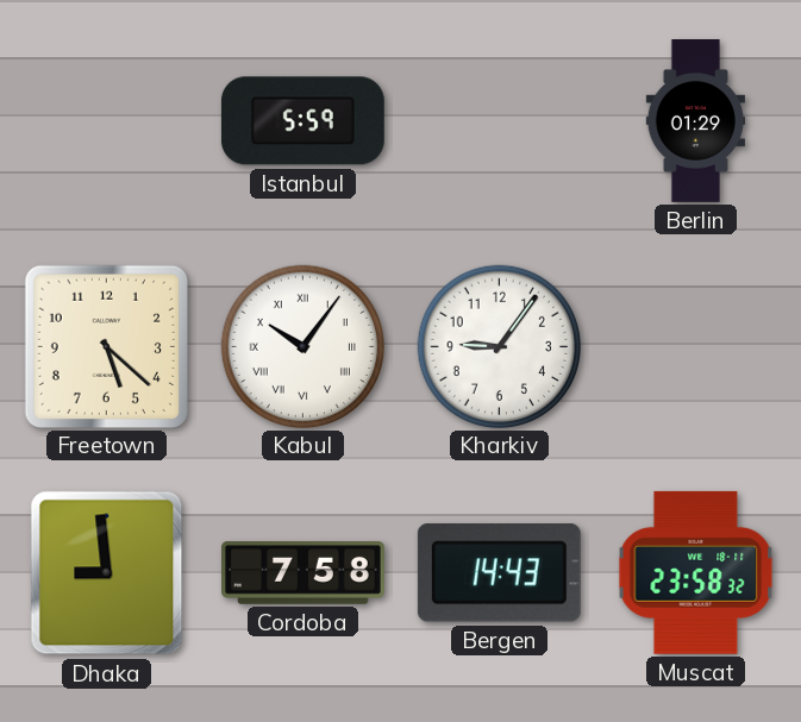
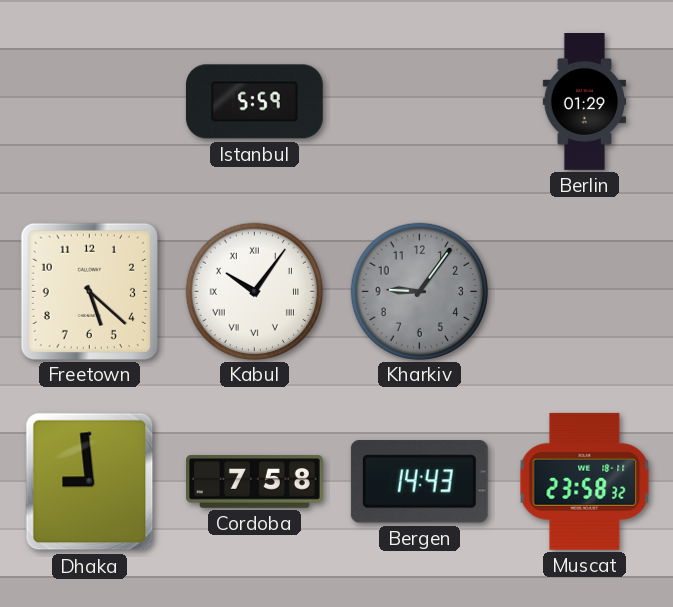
Kharkiv dial: white -> grey
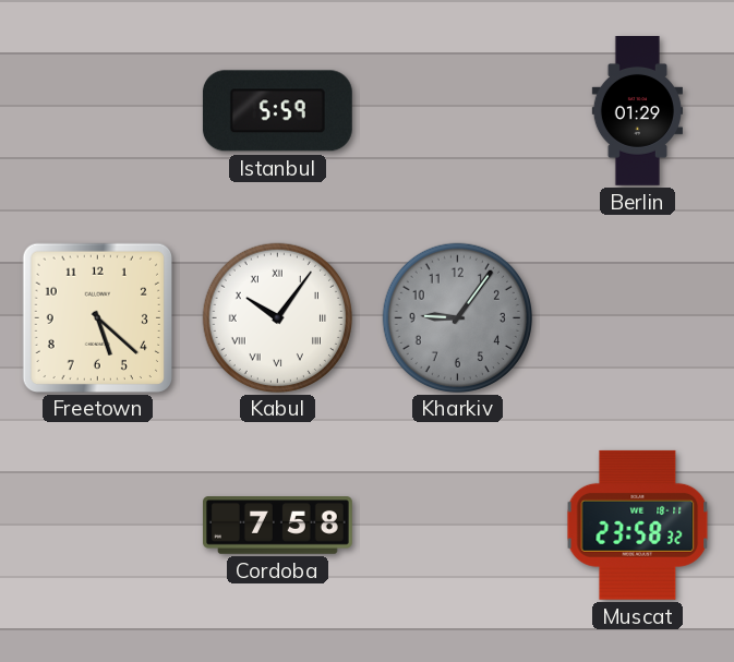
Dhaka: 8:59 -> none
Bergen: 14:43 -> none
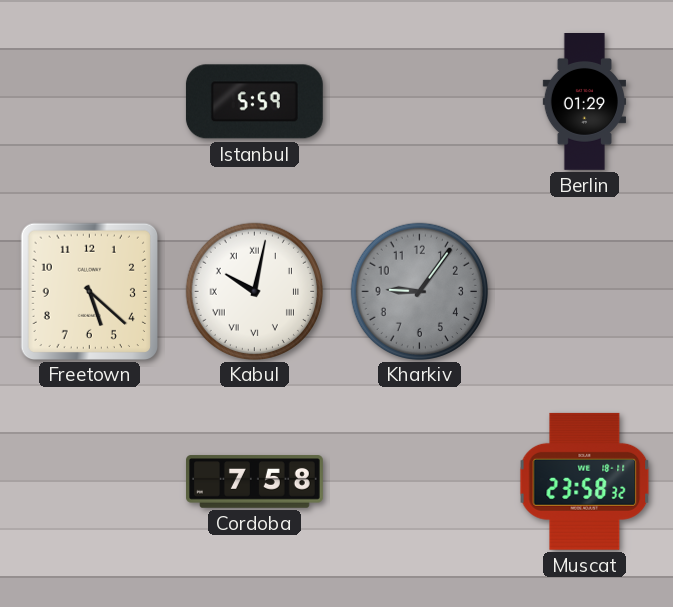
Kabul: 10:06 -> 10:02
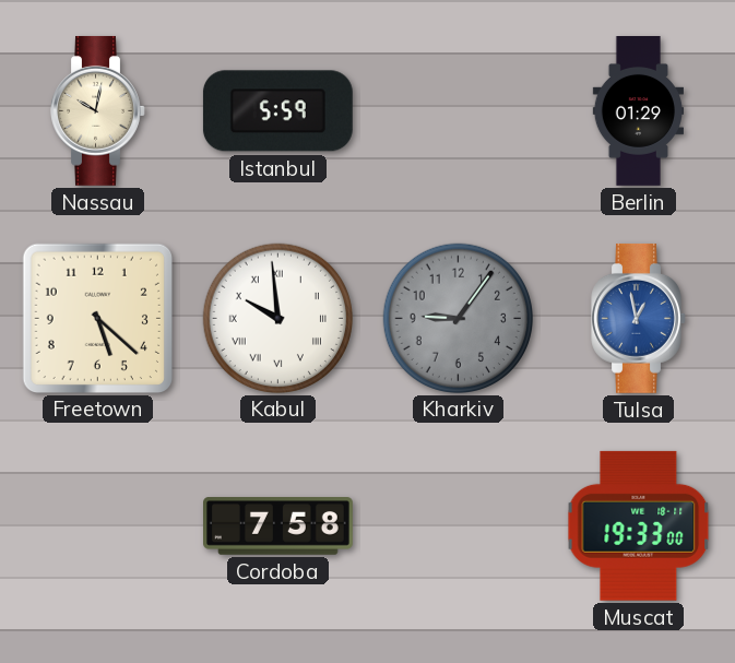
Nassau: none -> 10:02
Kabul: 10:02 -> 9:59
Tulsa: none -> 12:58
Muscat: 23:58 -> 19:33
